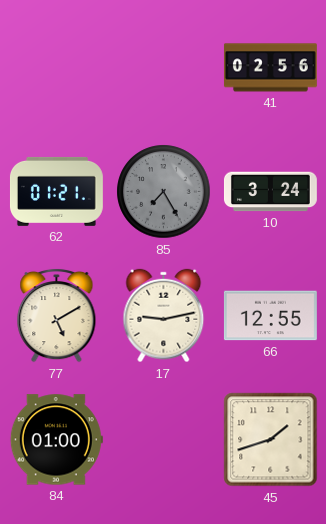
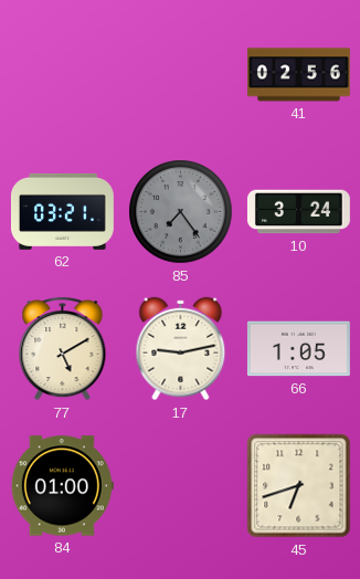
62: 01:21 -> 03:21
85: 7:25 -> 7:24
66: 12:55 -> 1:05
45: 1:42 -> 6:42
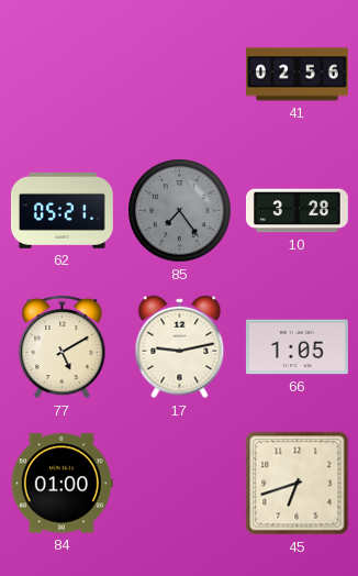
62: 03:21 -> 05:21
10: 3:24 -> 3:28
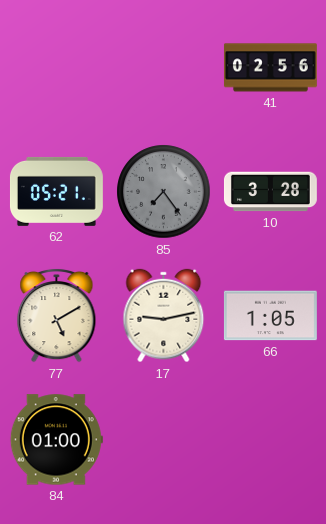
45: 6:42 -> none
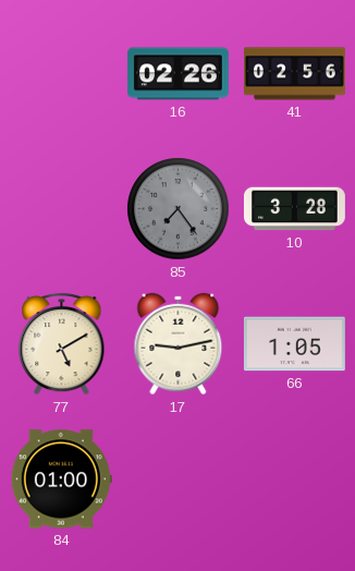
16: none -> 02:26
62: 05:21 -> none
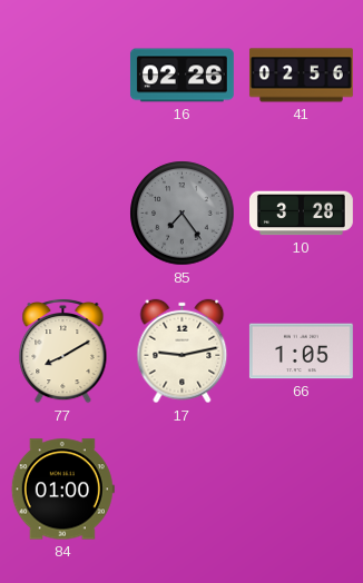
77: 5:10 -> 8:10
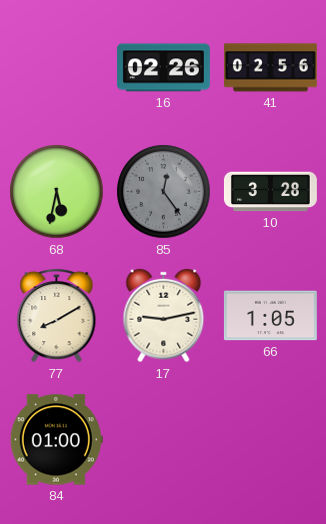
68: none -> 5:32
85: 7:24 -> 12:24
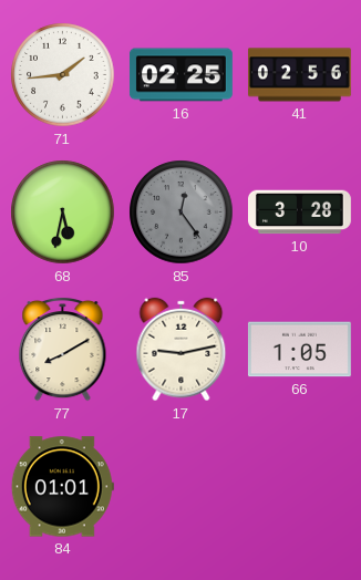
71: none -> 1:44
16: 02:26 -> 02:25
84: 01:00 -> 01:01
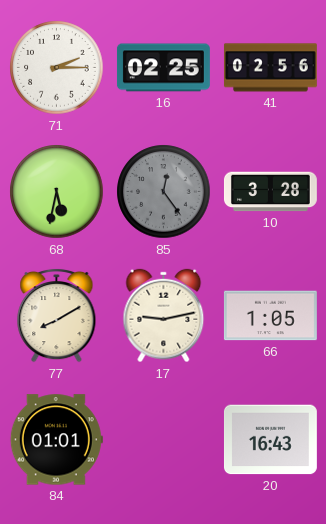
71: 1:44 -> 2:15
20: none -> 16:43
